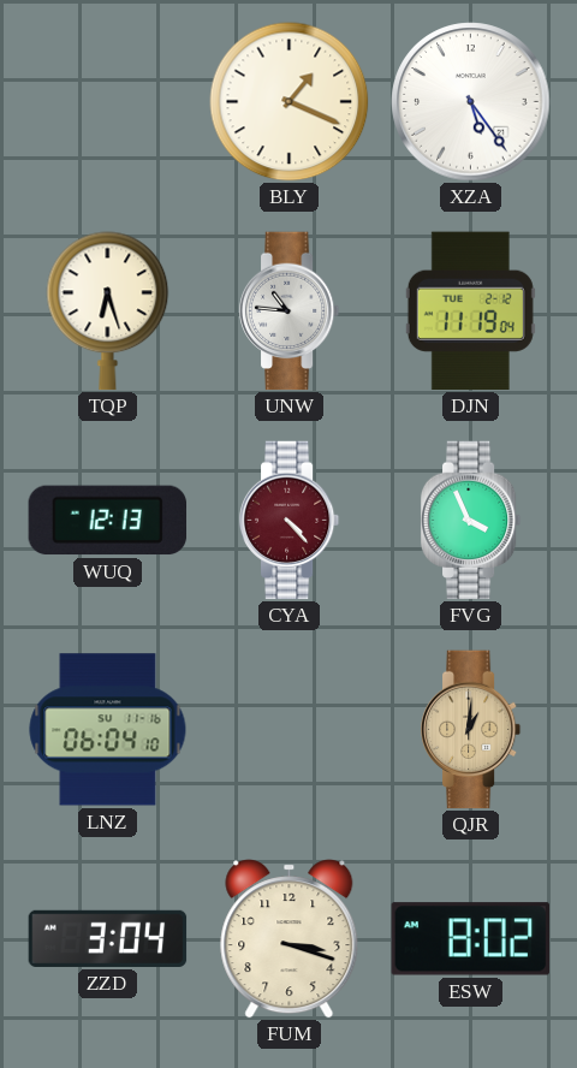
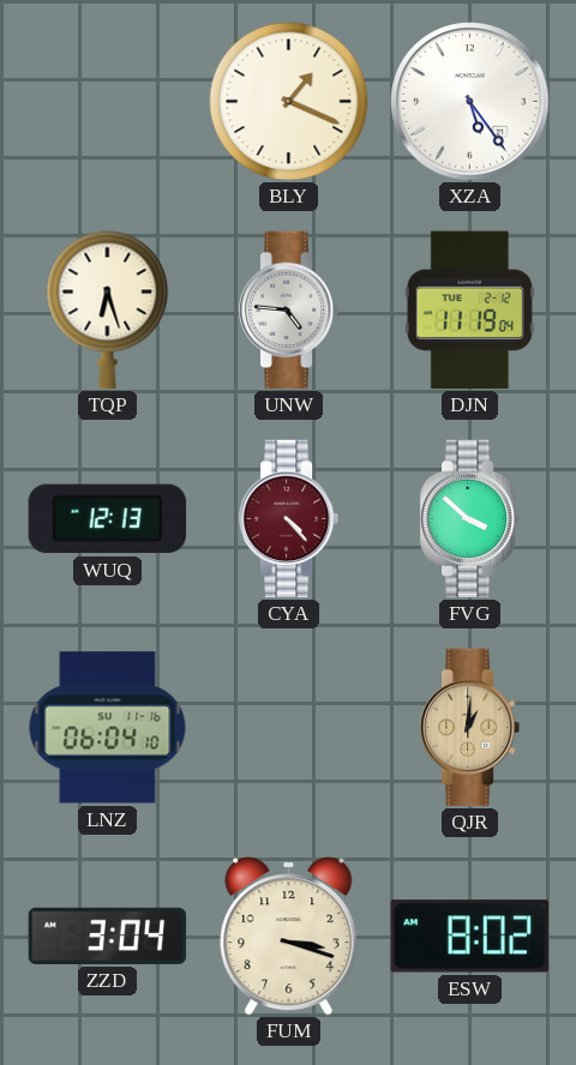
UNW: 10:46 -> 4:46
FVG: 3:56 -> 3:52
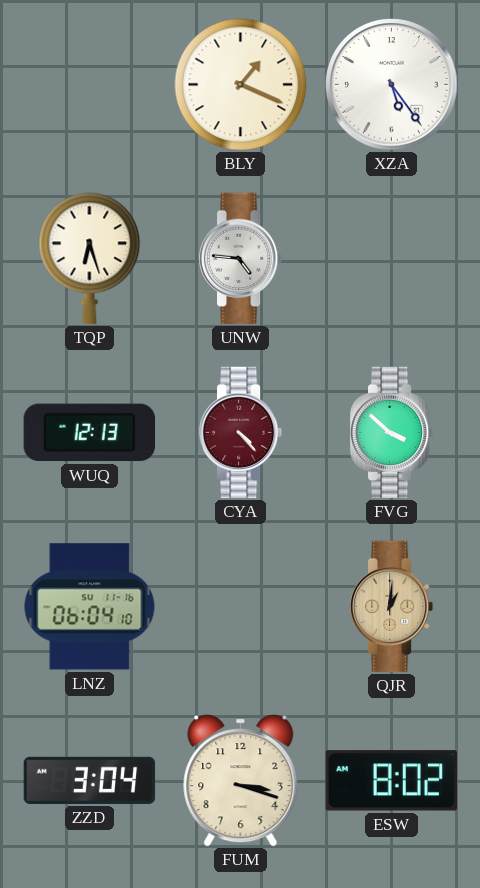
DJN: 11:19 -> none
